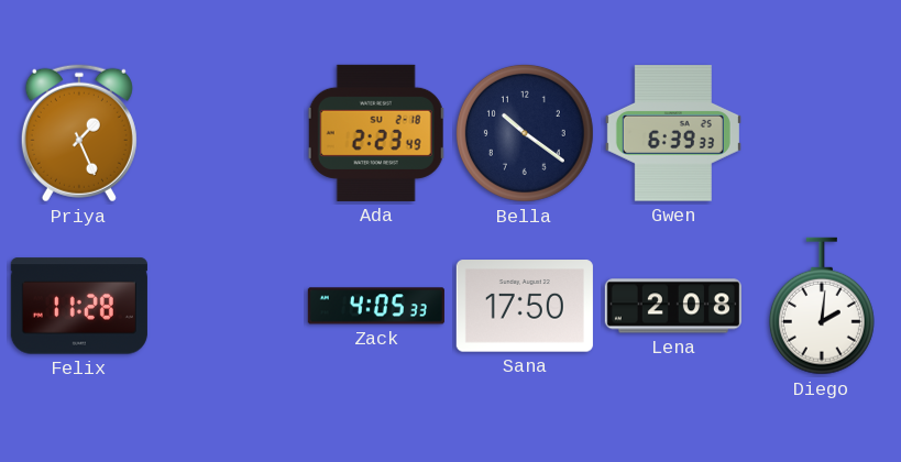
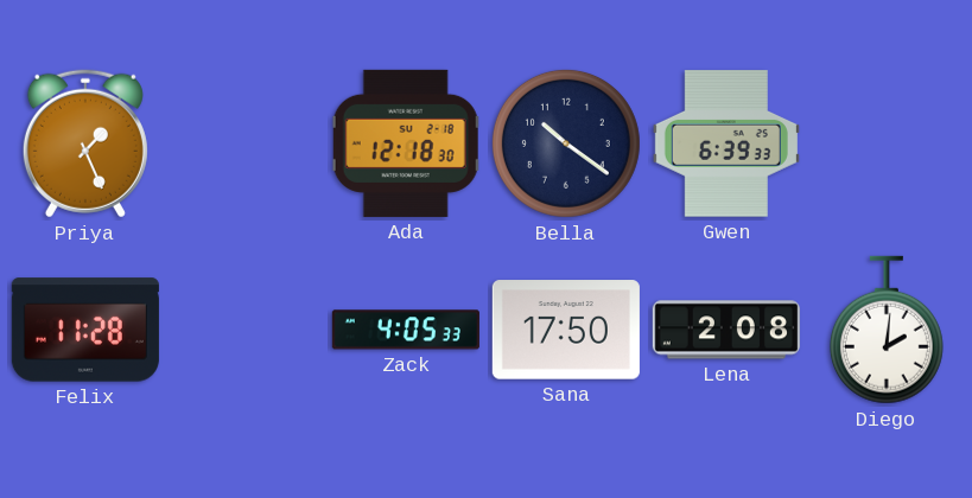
Ada: 2:23 -> 12:18
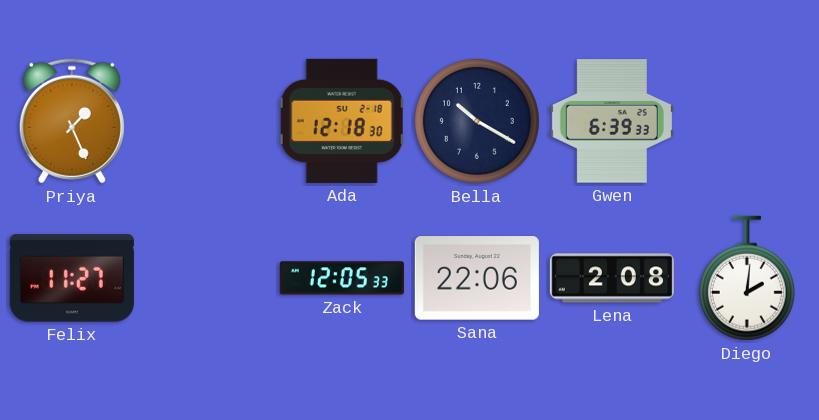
Bella: 10:21 -> 10:20
Felix: 11:28 -> 11:27
Zack: 4:05 -> 12:05
Sana: 17:50 -> 22:06
